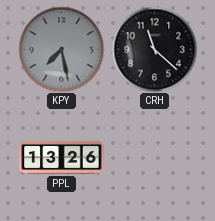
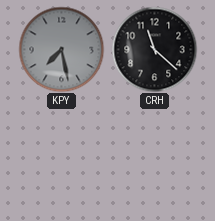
PPL: 13:26 -> none
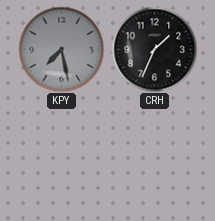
CRH: 11:22 -> 1:34
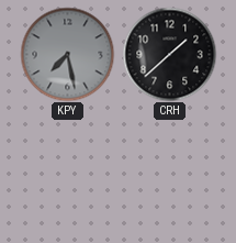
CRH: 1:34 -> 1:38
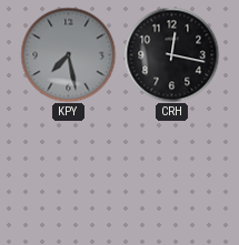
CRH: 1:38 -> 12:17
